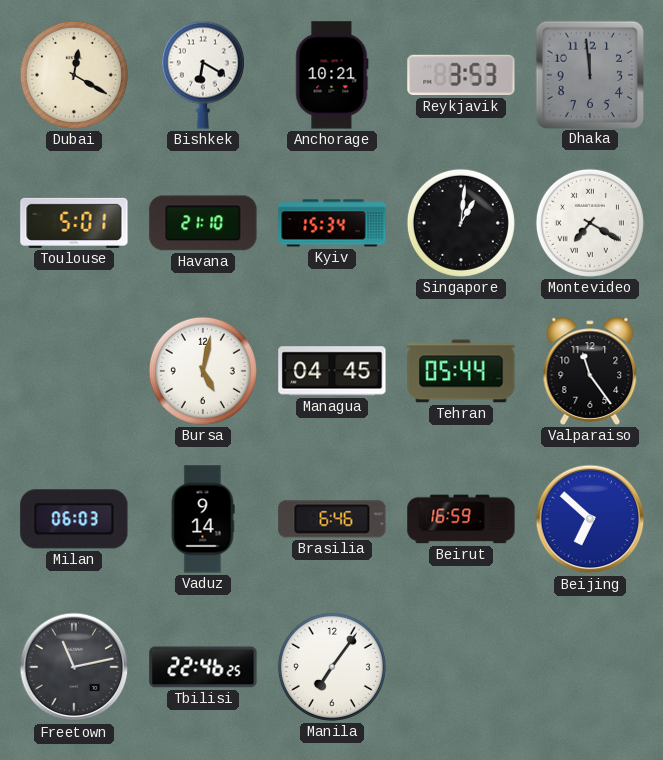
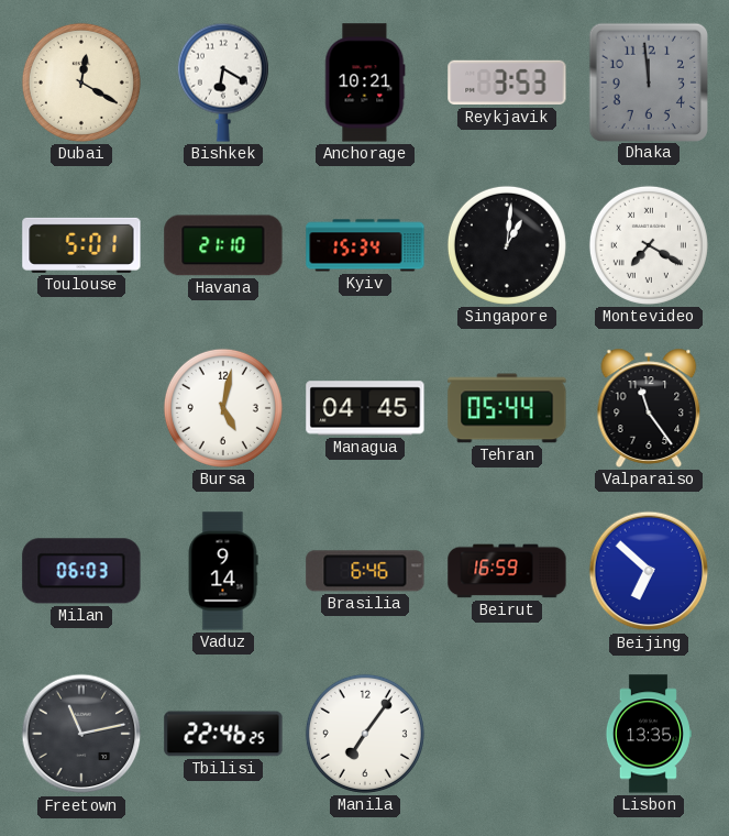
Lisbon: none -> 13:35
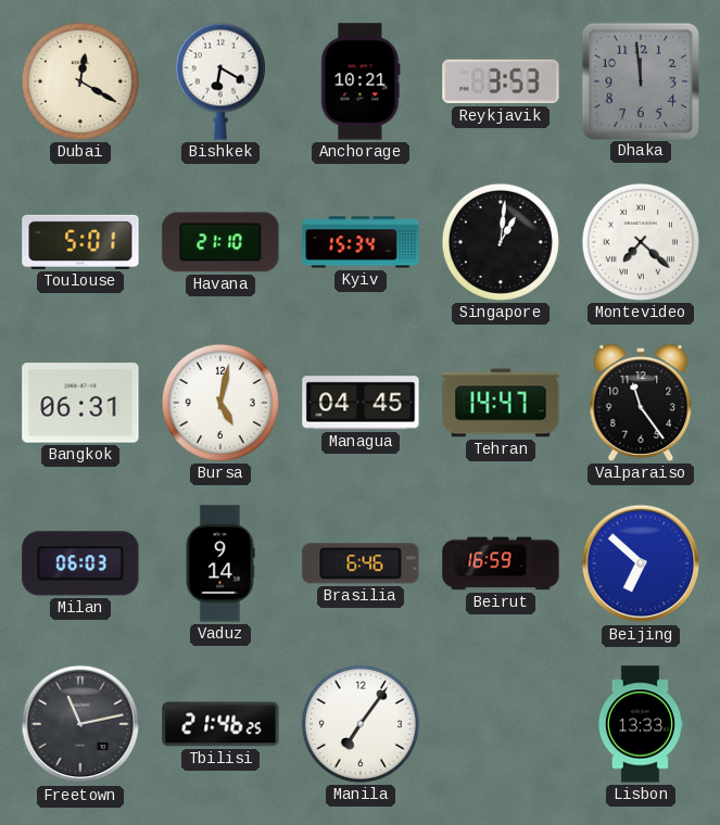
Montevideo: 7:20 -> 7:22
Bangkok: none -> 06:31
Tehran: 05:44 -> 14:47
Tbilisi: 22:46 -> 21:46
Lisbon: 13:35 -> 13:33
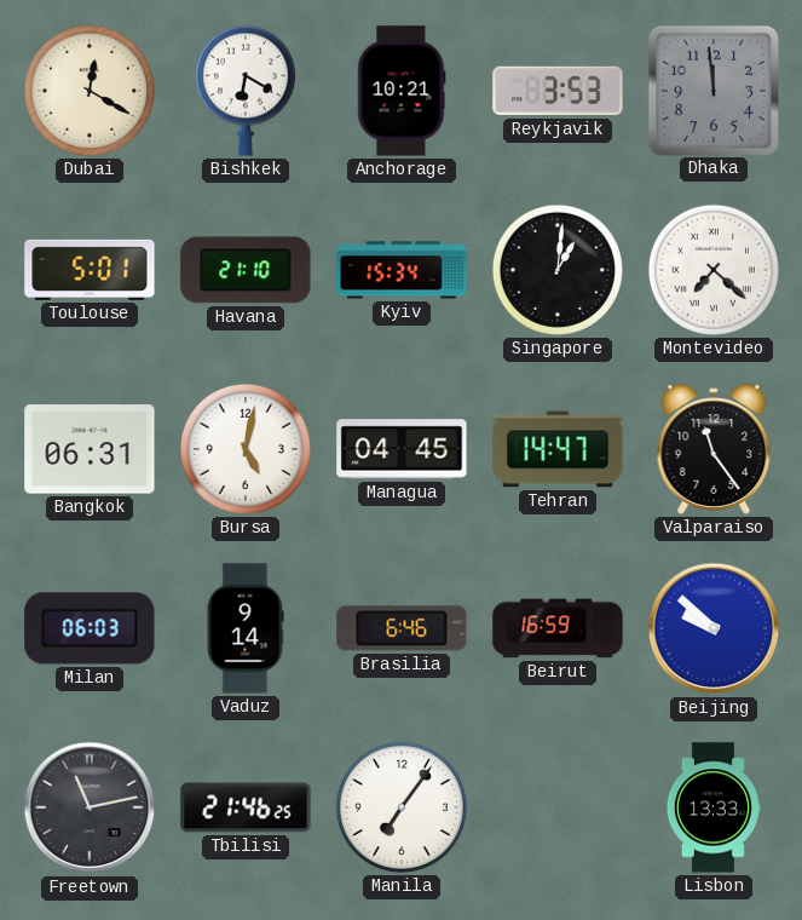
Beijing: 6:52 -> 9:52
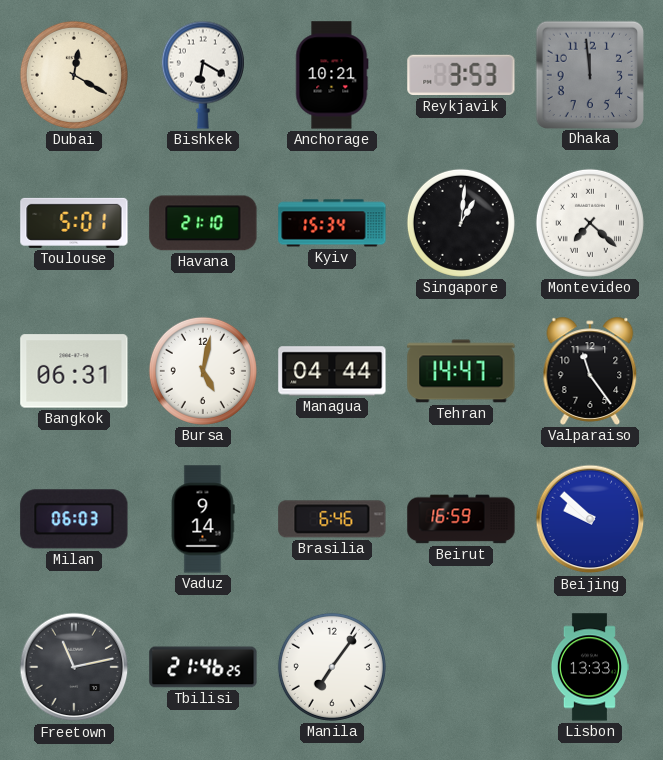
Managua: 04:45 -> 04:44
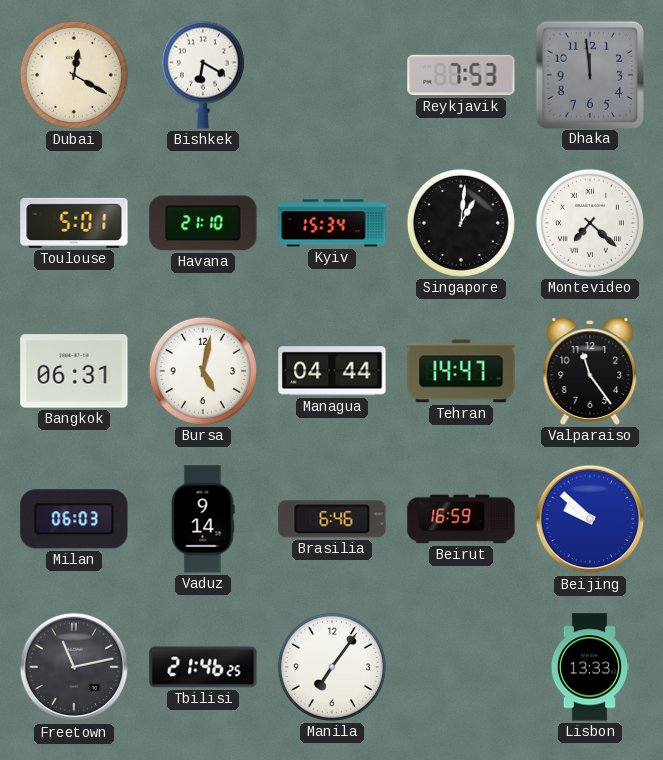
Anchorage: 10:21 -> none
Reykjavik: 3:53 -> 7:53
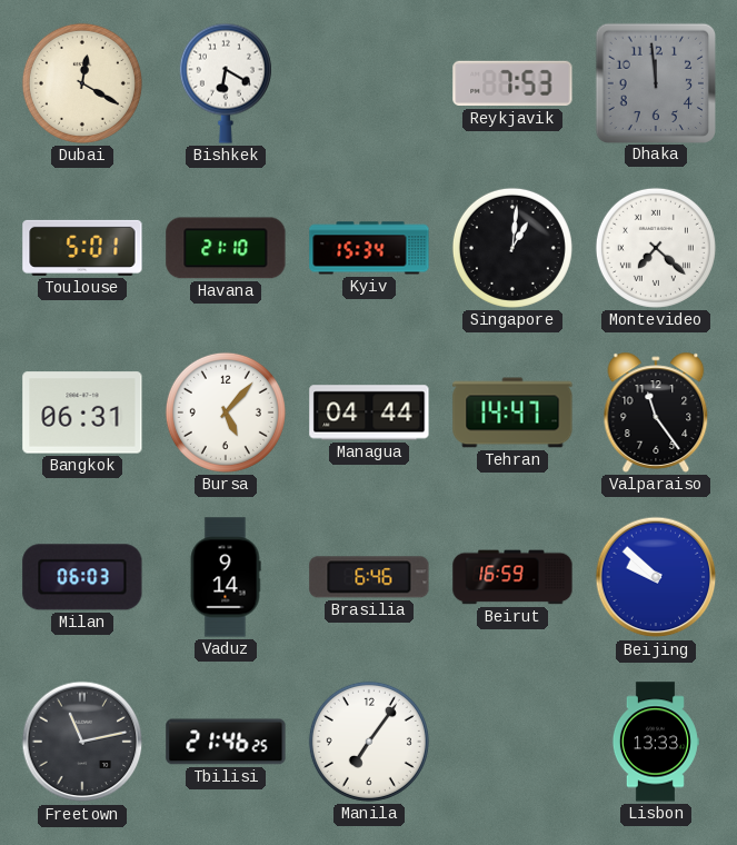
Bursa: 5:02 -> 5:07
